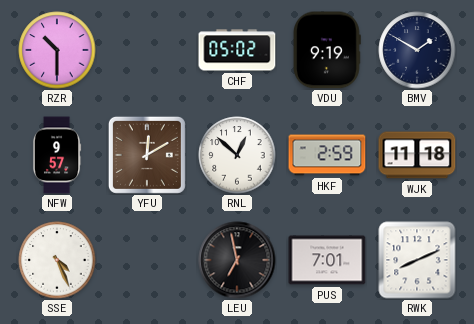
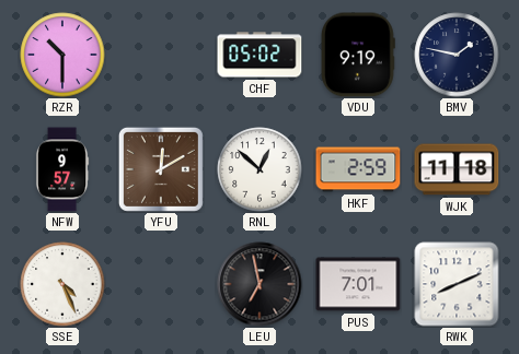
BMV: 1:50 -> 1:47
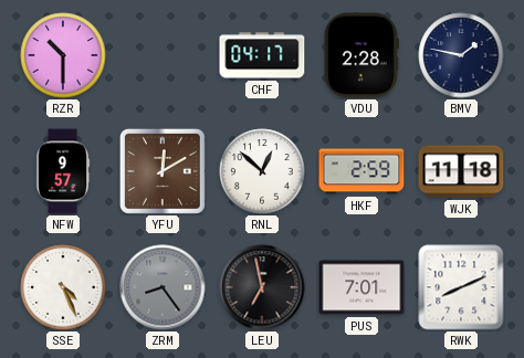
CHF: 05:02 -> 04:17
VDU: 9:19 -> 2:28
ZRM: none -> 8:24
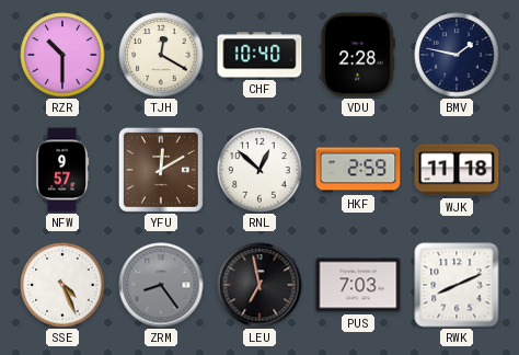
TJH: none -> 12:20
CHF: 04:17 -> 10:40
PUS: 7:01 -> 7:03
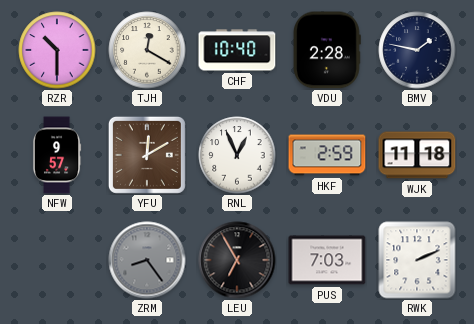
RNL: 12:52 -> 12:56
SSE: 4:26 -> none
LEU: 6:58 -> 6:55
RWK: 8:11 -> 2:11
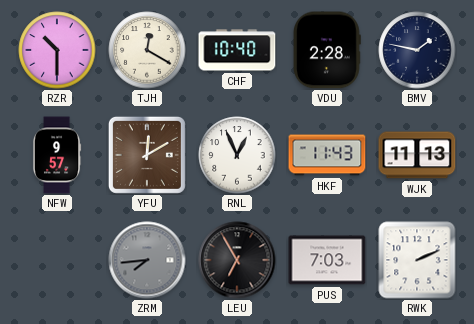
HKF: 2:59 -> 11:43
WJK: 11:18 -> 11:13
ZRM: 8:24 -> 7:44
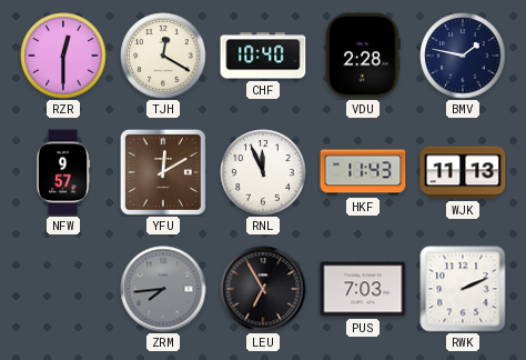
RZR: 10:30 -> 12:30
RNL: 12:56 -> 11:56
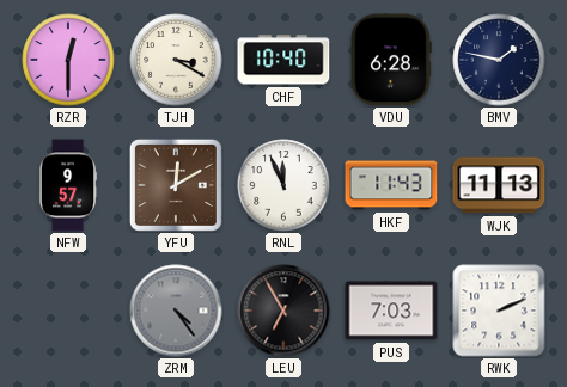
TJH: 12:20 -> 3:20
VDU: 2:28 -> 6:28
ZRM: 7:44 -> 4:24
